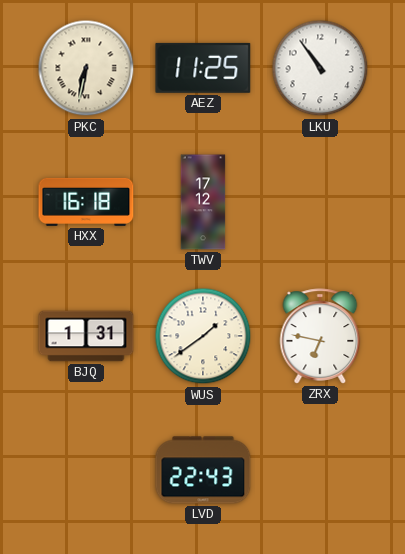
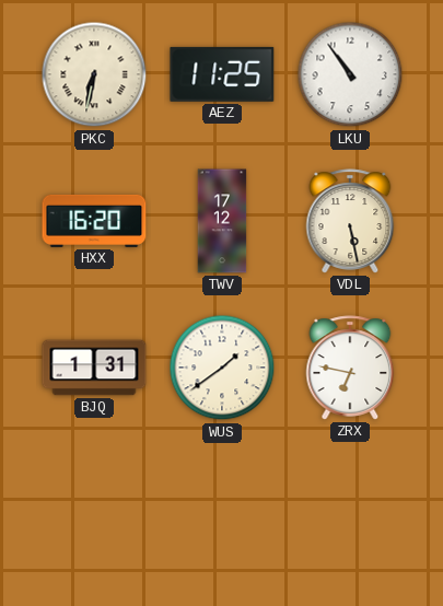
HXX: 16:18 -> 16:20
VDL: none -> 5:28
LVD: 22:43 -> none
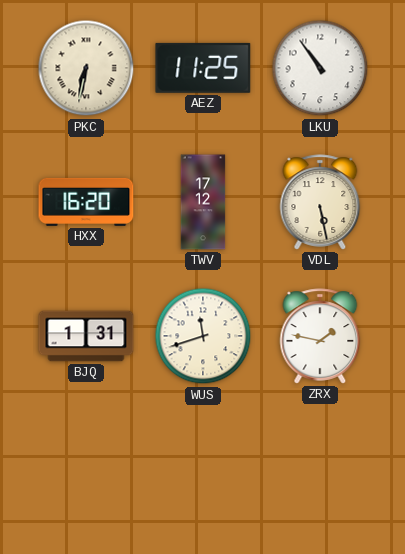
WUS: 1:39 -> 11:42
ZRX: 6:47 -> 1:47
